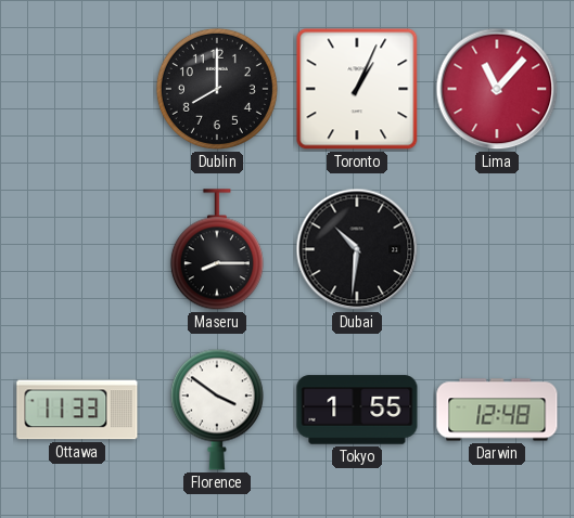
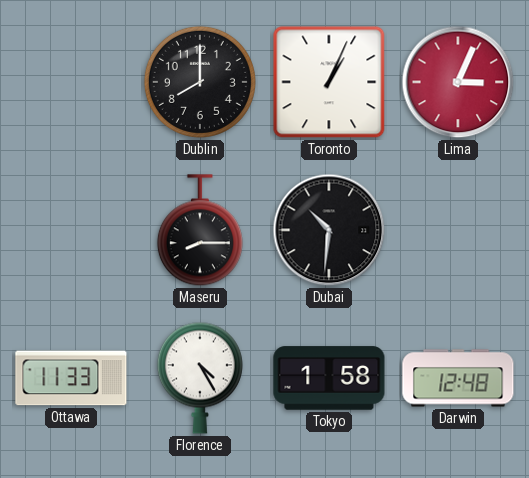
Lima: 11:07 -> 3:04
Florence: 3:51 -> 4:25
Tokyo: 1:55 -> 1:58
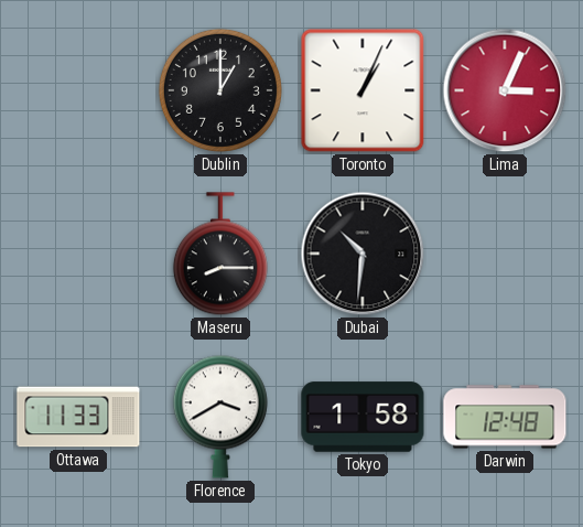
Dublin: 8:00 -> 1:00
Florence: 4:25 -> 3:40
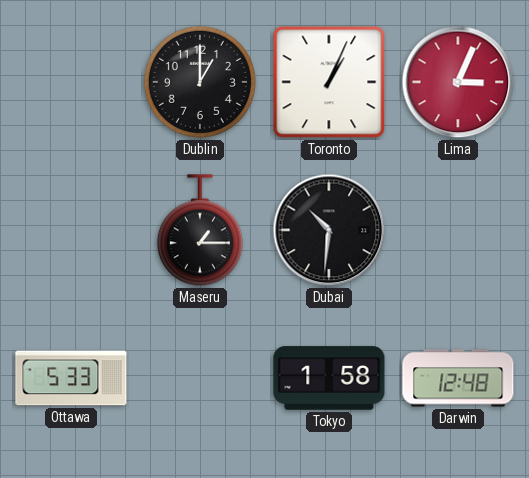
Maseru: 8:15 -> 1:15
Ottawa: 11:33 -> 5:33
Florence: 3:40 -> none
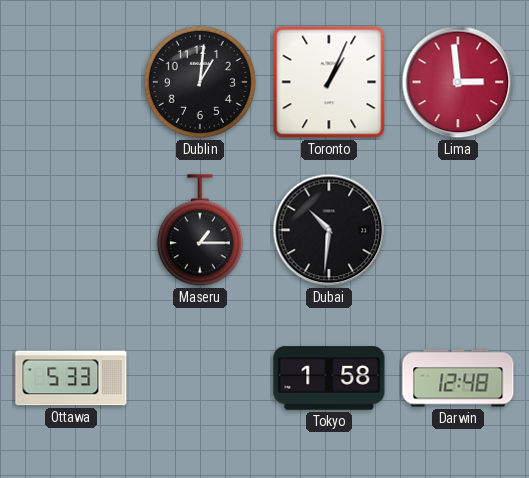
Dublin: 1:00 -> 1:01
Lima: 3:04 -> 2:59
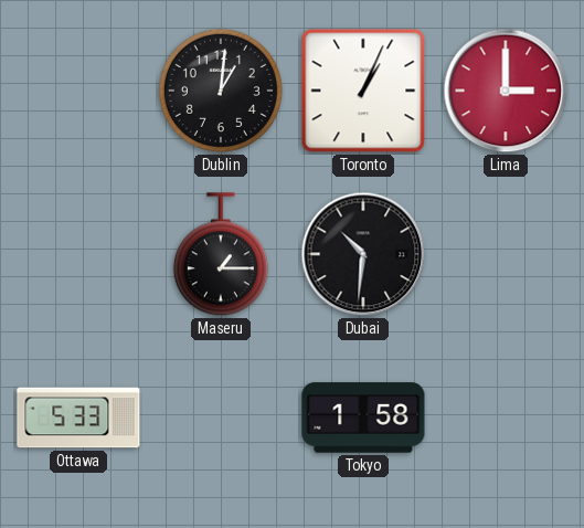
Lima: 2:59 -> 3:00
Darwin: 12:48 -> none
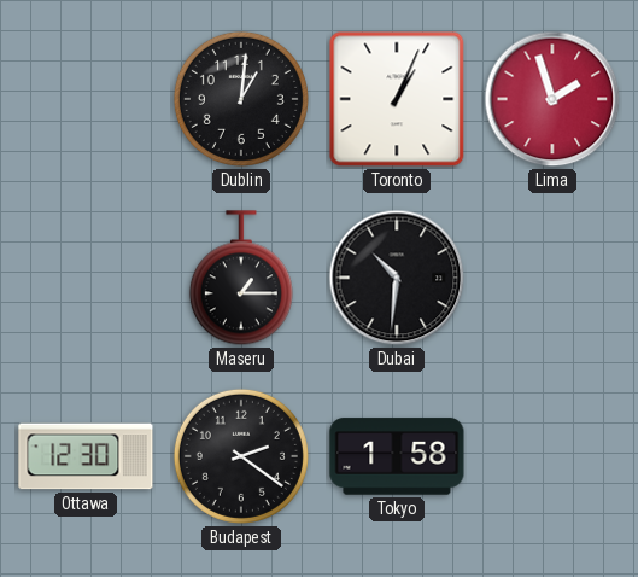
Lima: 3:00 -> 1:57
Ottawa: 5:33 -> 12:30
Budapest: none -> 2:21
